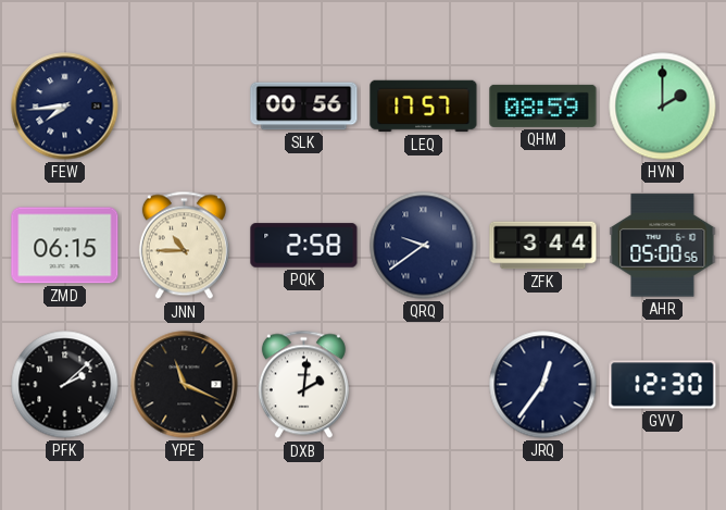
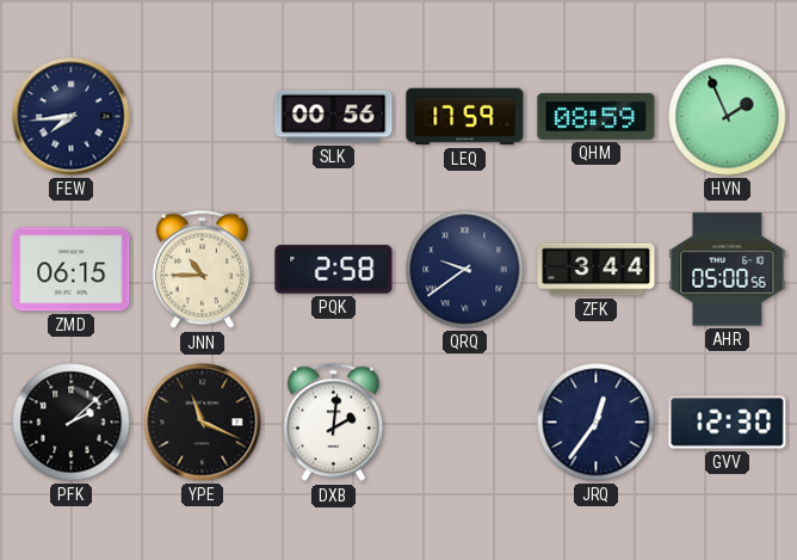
LEQ: 17:57 -> 17:59
HVN: 2:00 -> 1:56
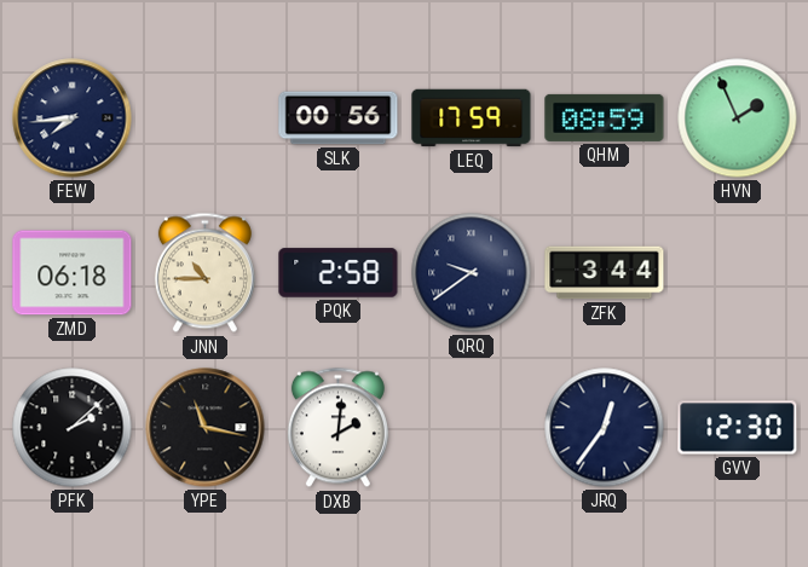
ZMD: 06:15 -> 06:18
AHR: 05:00 -> none
YPE: 11:19 -> 11:17
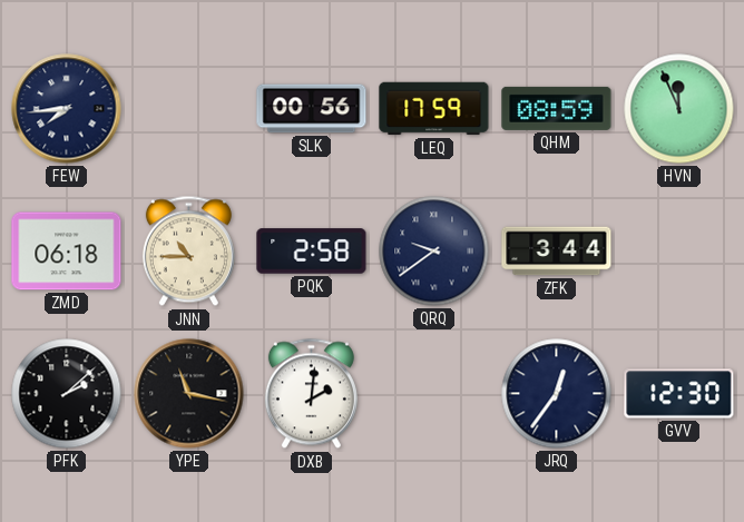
HVN: 1:56 -> 11:56
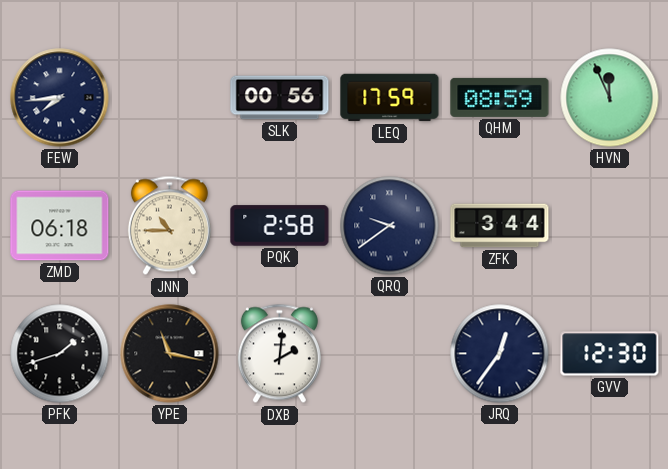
PFK: 2:08 -> 1:42
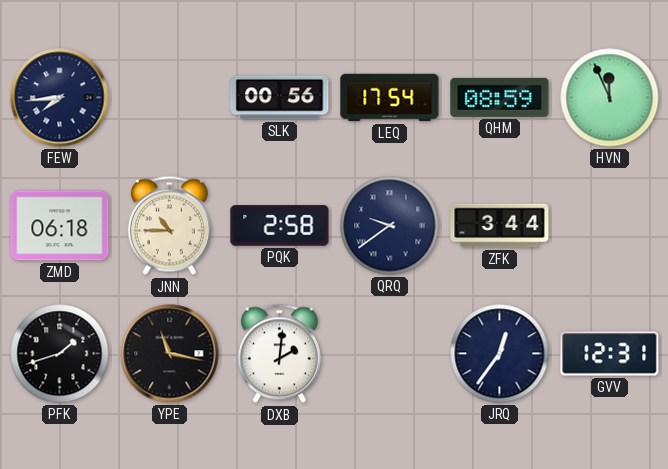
LEQ: 17:59 -> 17:54
GVV: 12:30 -> 12:31
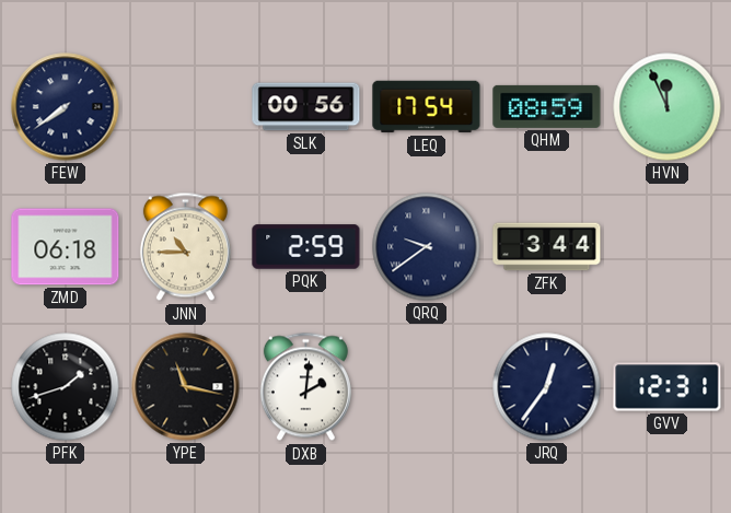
FEW: 7:44 -> 7:39
PQK: 2:58 -> 2:59
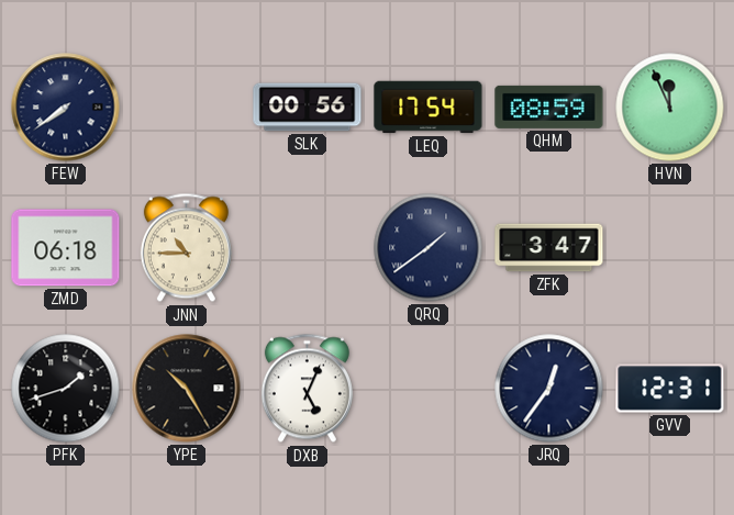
PQK: 2:59 -> none
QRQ: 9:39 -> 1:39
ZFK: 3:44 -> 3:47
YPE: 11:17 -> 10:25
DXB: 2:01 -> 5:04
